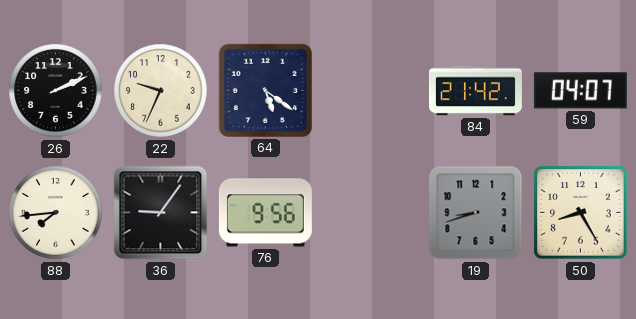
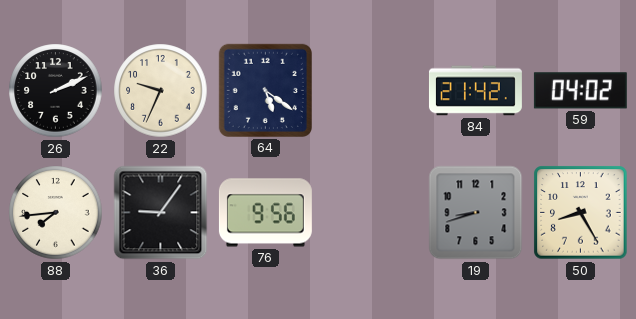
59: 04:07 -> 04:02
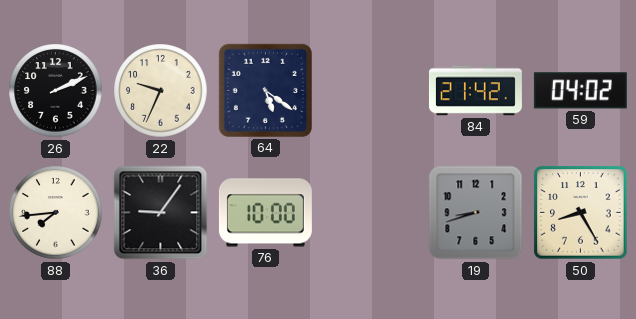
76: 9:56 -> 10:00
